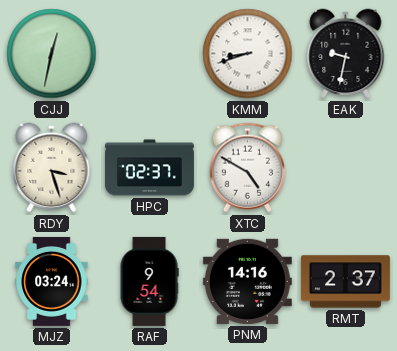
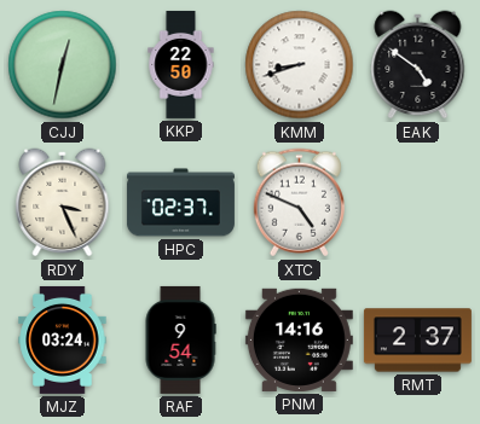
KKP: none -> 22:50
EAK: 9:32 -> 4:51
RDY: 3:27 -> 3:26
XTC: 4:50 -> 4:49
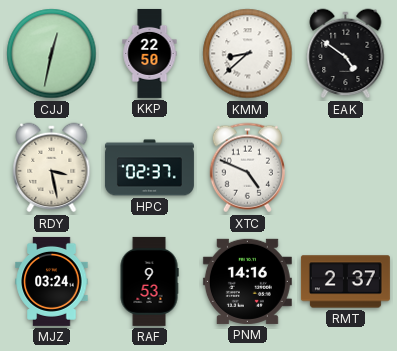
KMM: 8:42 -> 8:38
RDY: 3:26 -> 3:28
RAF: 9:54 -> 9:53
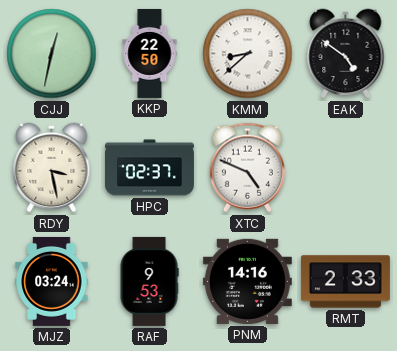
RMT: 2:37 -> 2:33
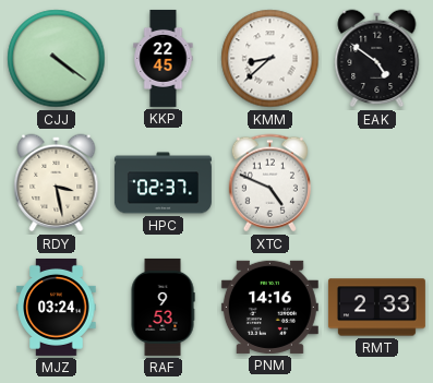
CJJ: 12:32 -> 4:21
KKP: 22:50 -> 22:45
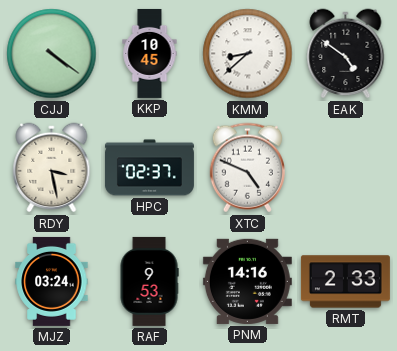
KKP: 22:45 -> 10:45
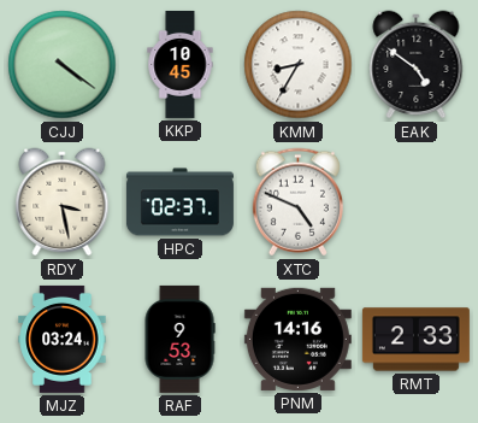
KMM: 8:38 -> 8:35
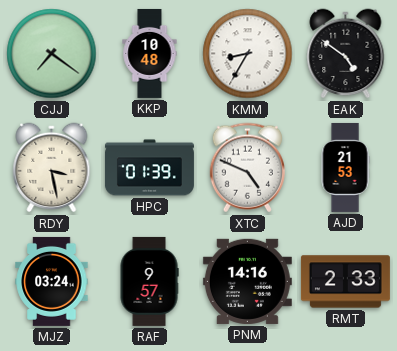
CJJ: 4:21 -> 7:21
KKP: 10:45 -> 10:48
HPC: 02:37 -> 01:39
AJD: none -> 21:53
RAF: 9:53 -> 9:57
